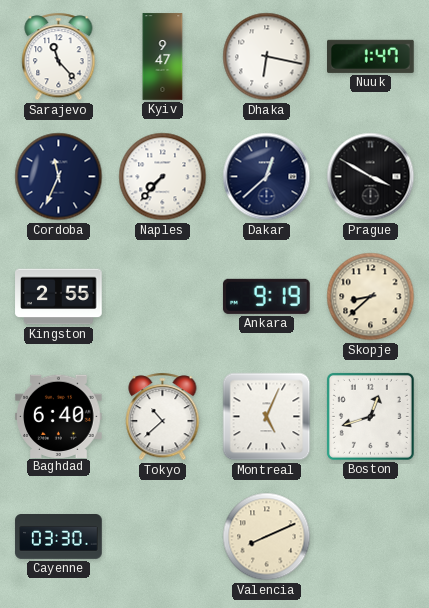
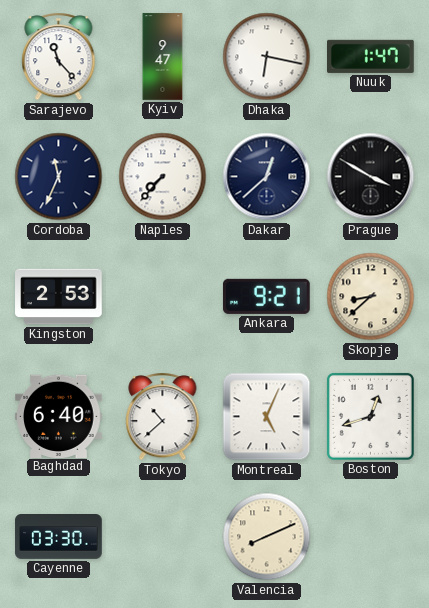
Kingston: 2:55 -> 2:53
Ankara: 9:19 -> 9:21
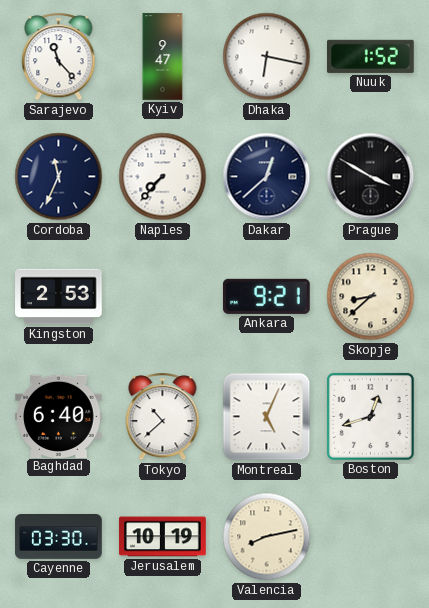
Nuuk: 1:47 -> 1:52
Jerusalem: none -> 10:19
Valencia: 8:11 -> 8:13
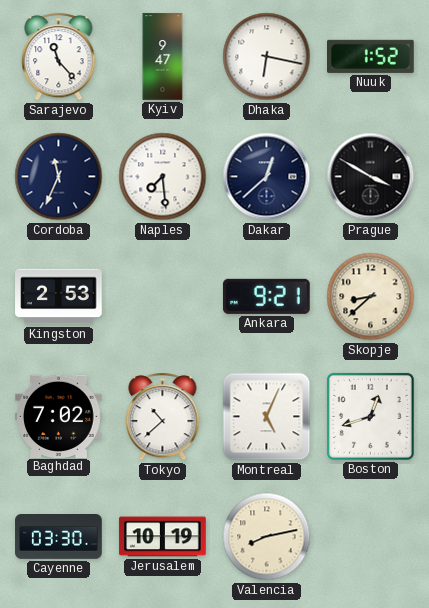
Naples: 7:37 -> 7:29
Baghdad: 6:40 -> 7:02
